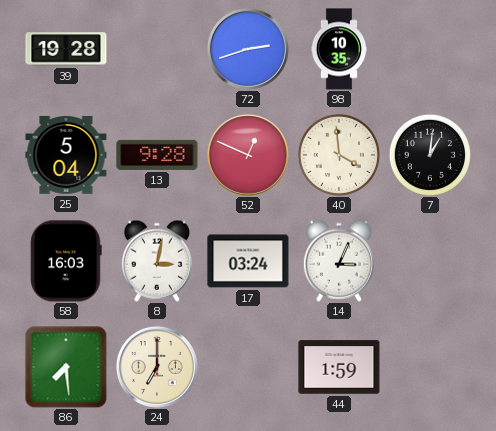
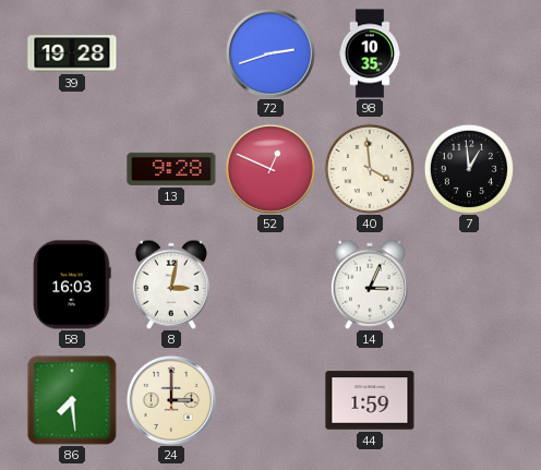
25: 5:04 -> none
7: 1:01 -> 12:59
17: 03:24 -> none
24: 7:00 -> 3:00
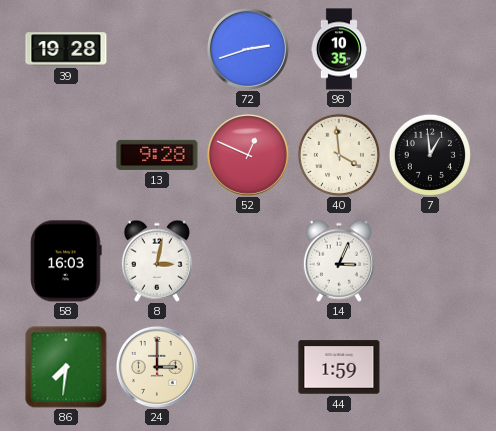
86: 7:29 -> 7:31
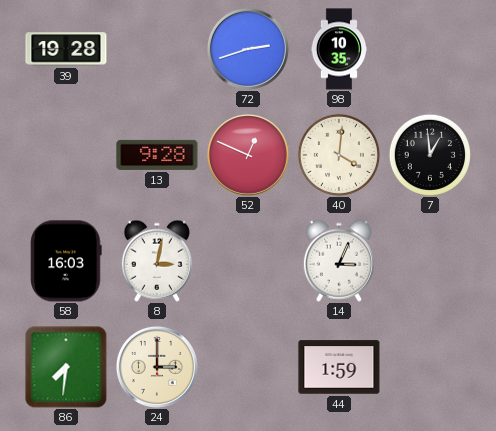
40: 3:59 -> 4:01
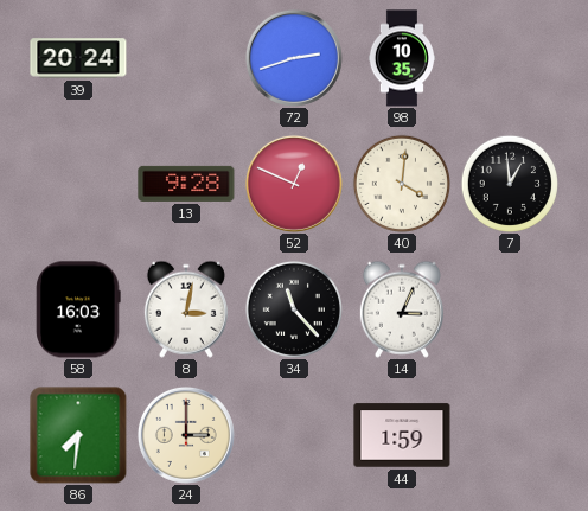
39: 19:28 -> 20:24
34: none -> 11:23
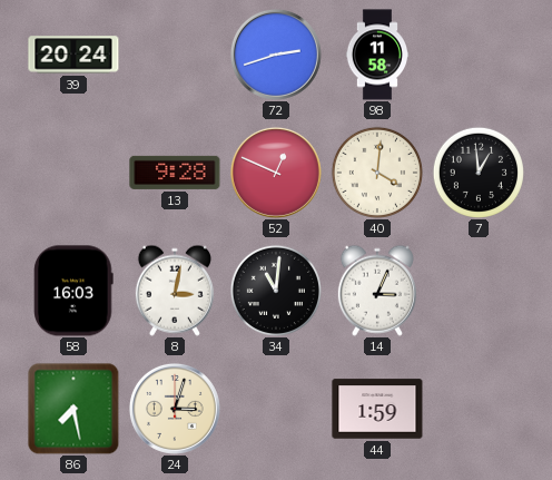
98: 10:35 -> 11:58
34: 11:23 -> 11:01
86: 7:31 -> 7:28
24: 3:00 -> 3:03
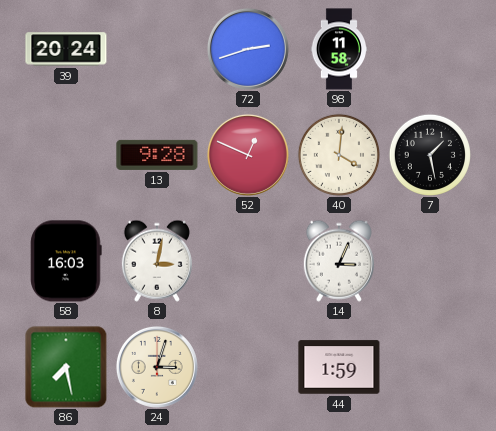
7: 12:59 -> 1:28
34: 11:01 -> none
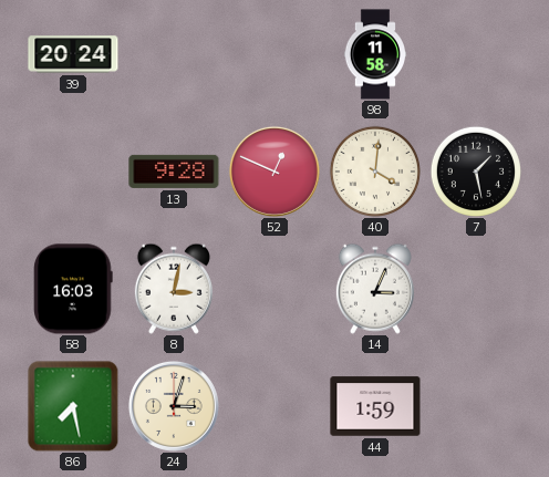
72: 2:42 -> none
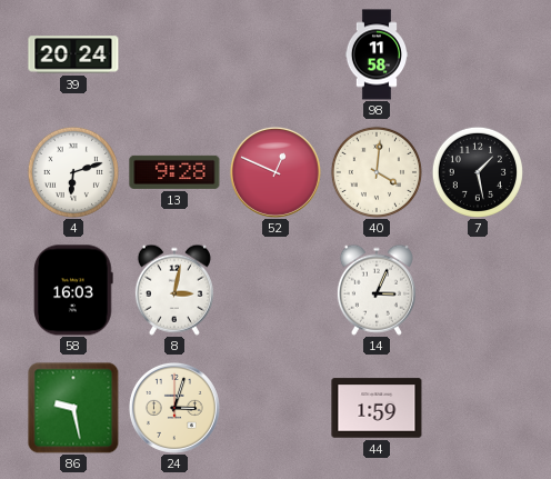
4: none -> 6:12
86: 7:28 -> 9:28
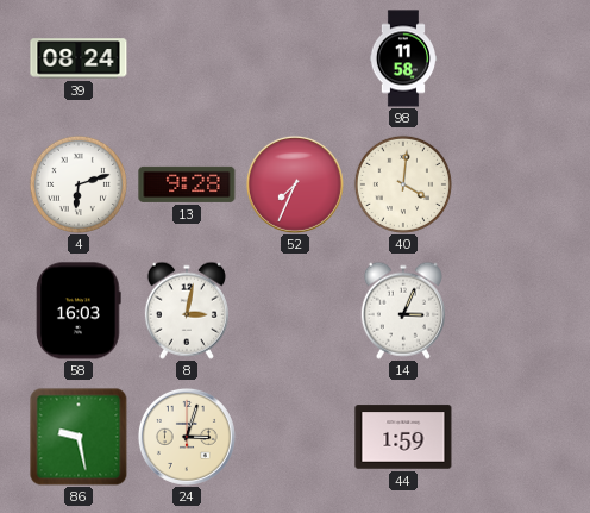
39: 20:24 -> 08:24
52: 12:49 -> 7:34
7: 1:28 -> none
